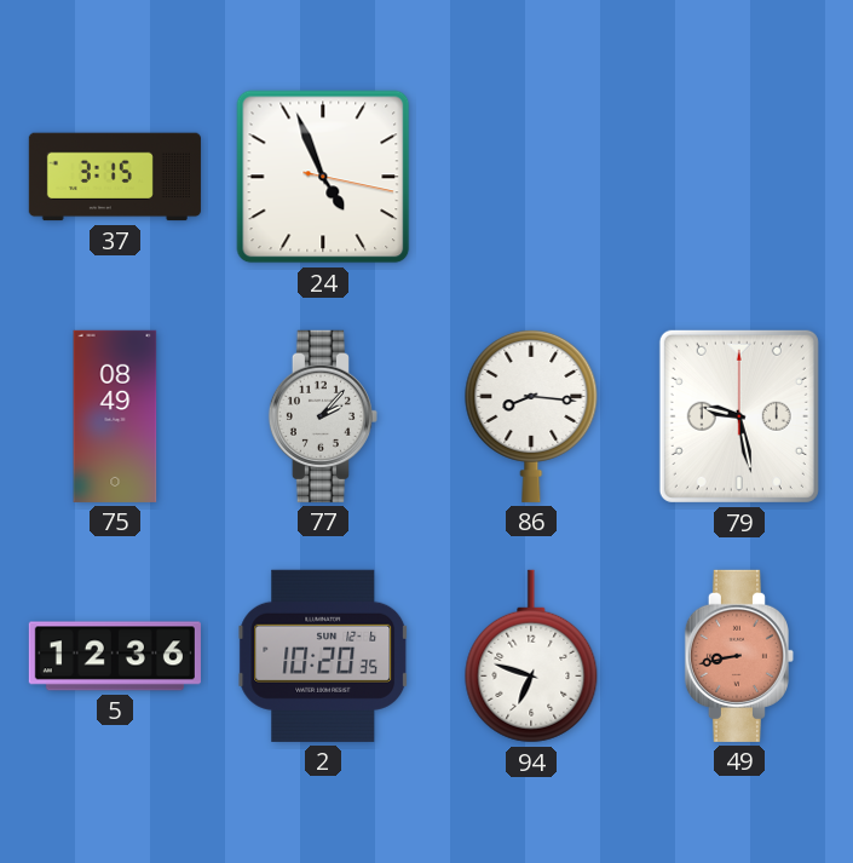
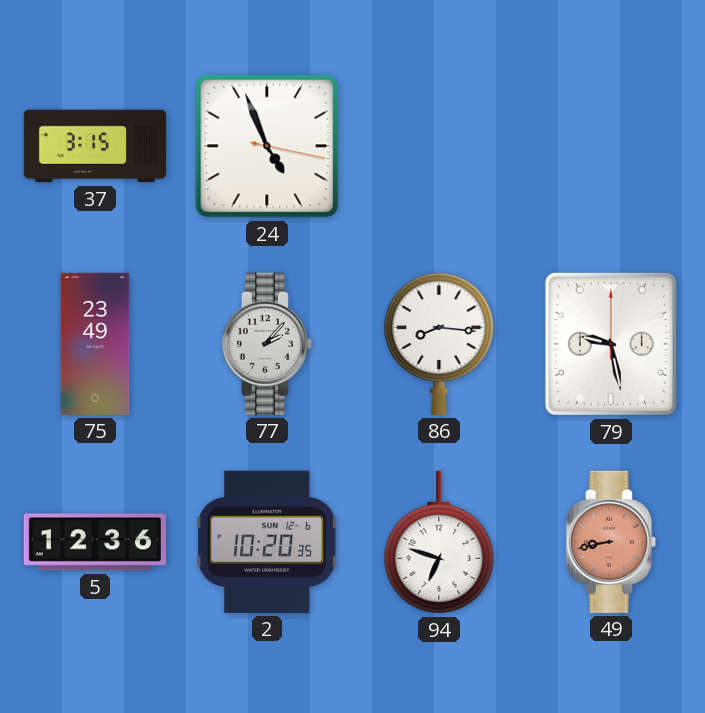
75: 08:49 -> 23:49
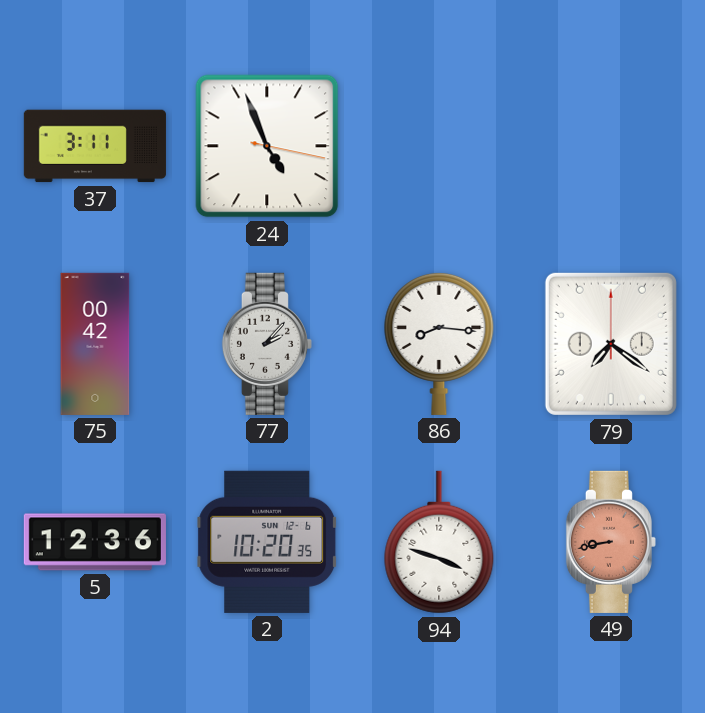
37: 3:15 -> 3:11
75: 23:49 -> 00:42
79: 9:28 -> 7:21
94: 6:48 -> 3:48
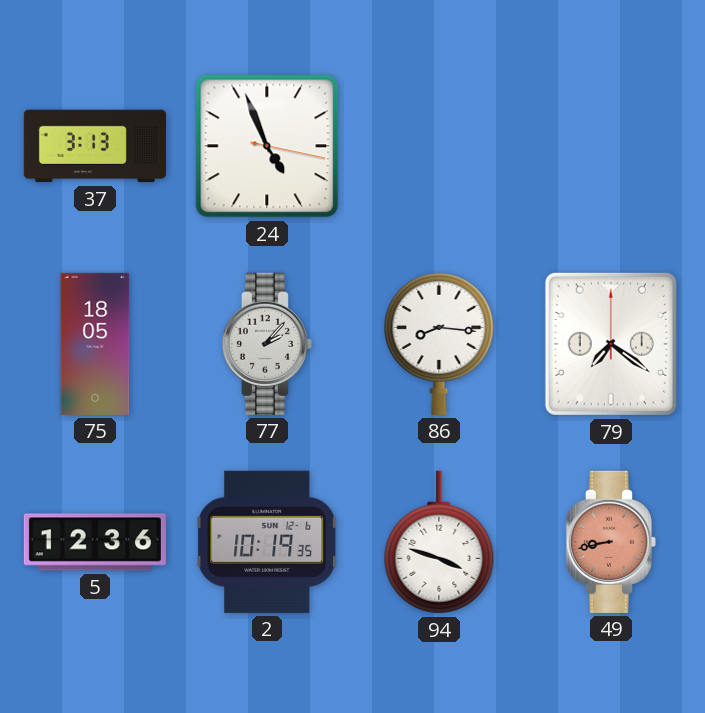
37: 3:11 -> 3:13
75: 00:42 -> 18:05
2: 10:20 -> 10:19
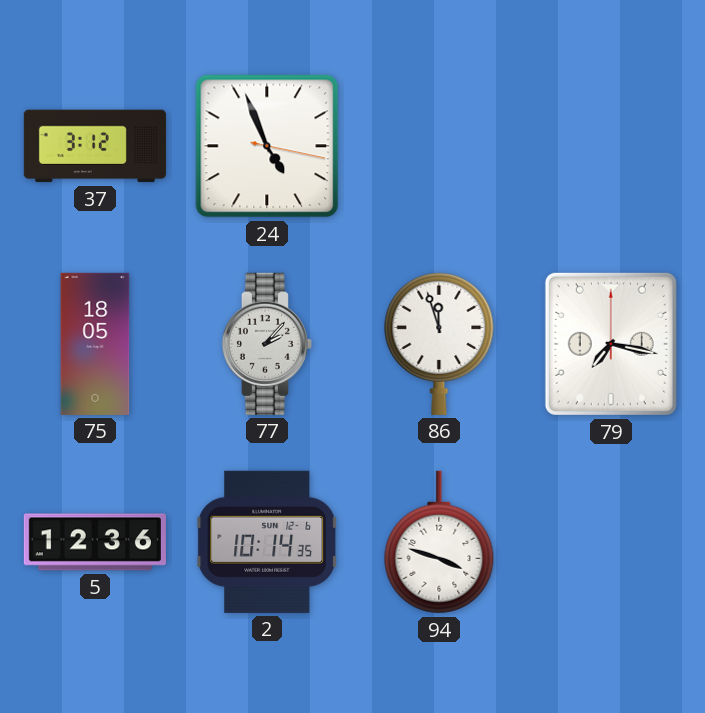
37: 3:13 -> 3:12
86: 8:16 -> 11:57
79: 7:21 -> 7:17
2: 10:19 -> 10:14
49: 8:43 -> none
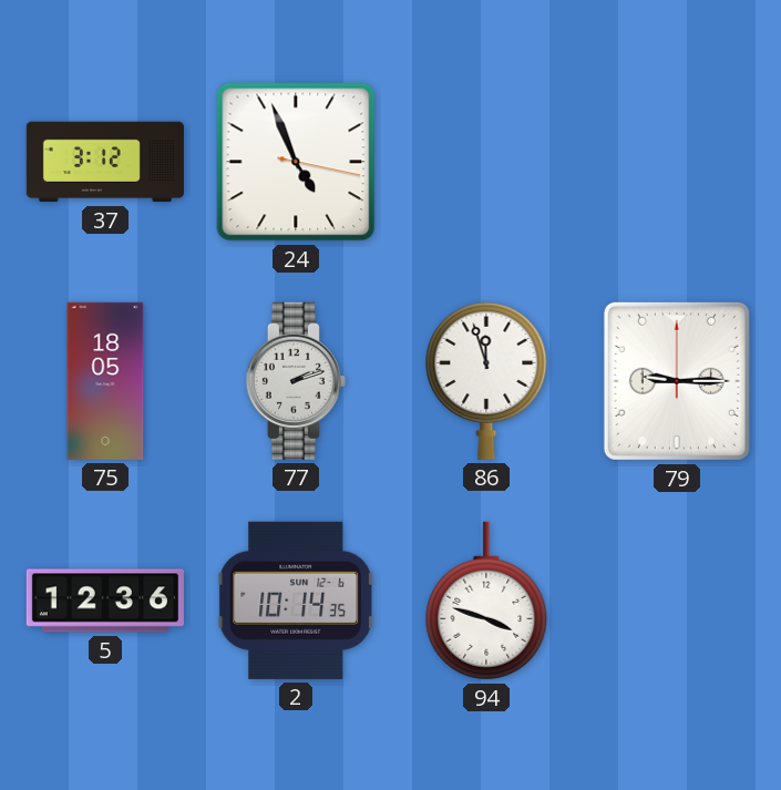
77: 2:07 -> 2:12
79: 7:17 -> 9:15
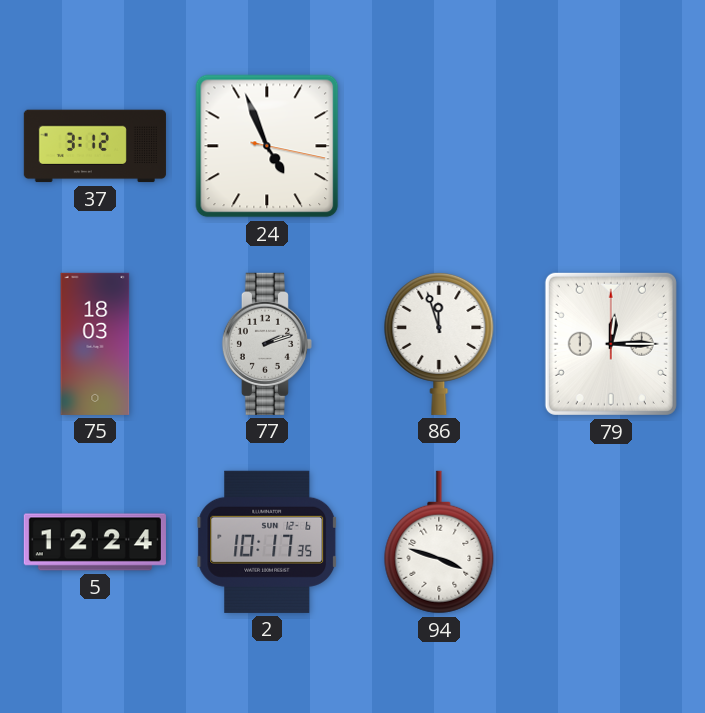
75: 18:05 -> 18:03
79: 9:15 -> 12:15
5: 12:36 -> 12:24
2: 10:14 -> 10:17
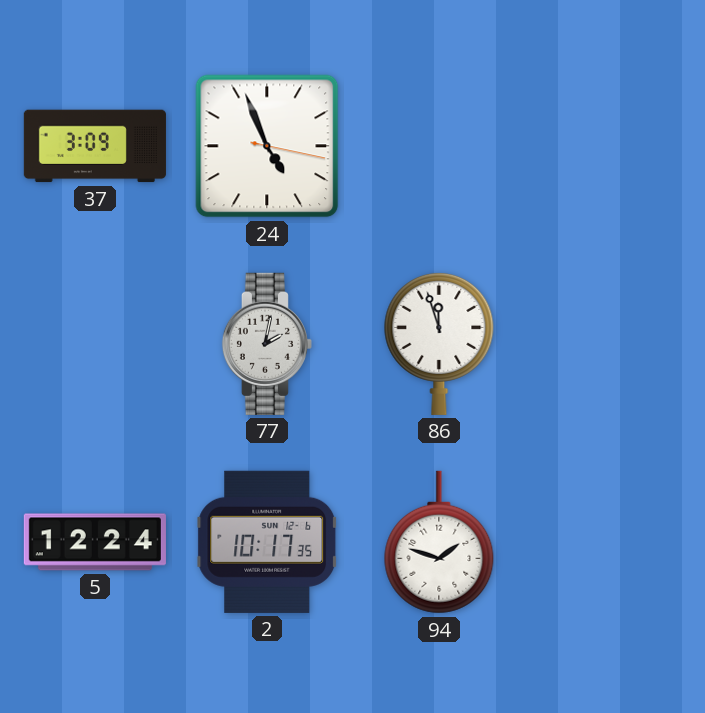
37: 3:12 -> 3:09
75: 18:03 -> none
77: 2:12 -> 2:02
79: 12:15 -> none
94: 3:48 -> 1:48
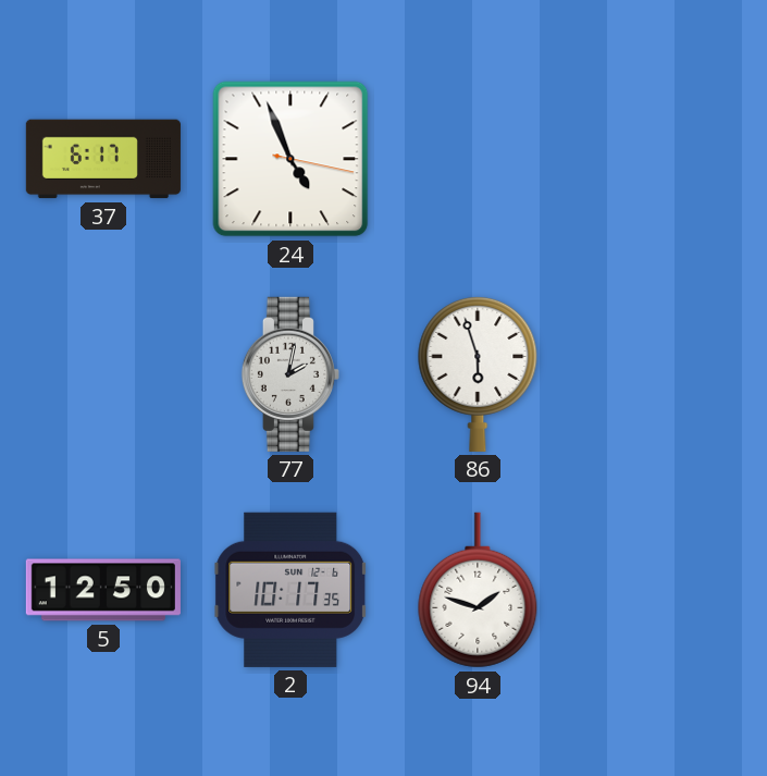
37: 3:09 -> 6:17
86: 11:57 -> 5:57
5: 12:24 -> 12:50
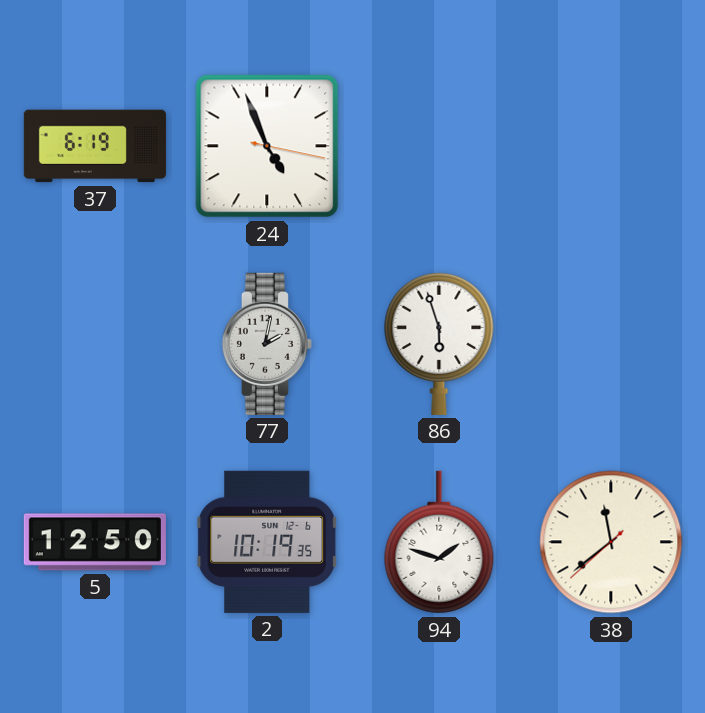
37: 6:17 -> 6:19
2: 10:17 -> 10:19
38: none -> 11:38
